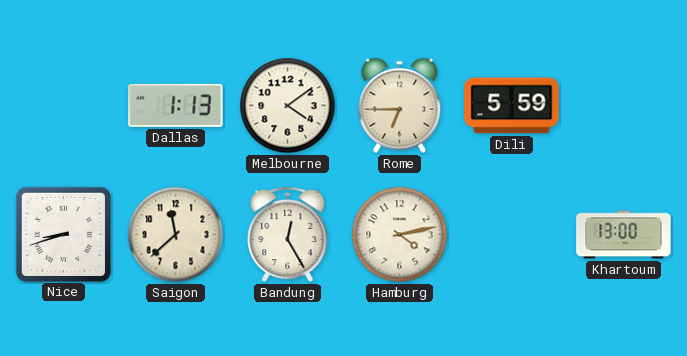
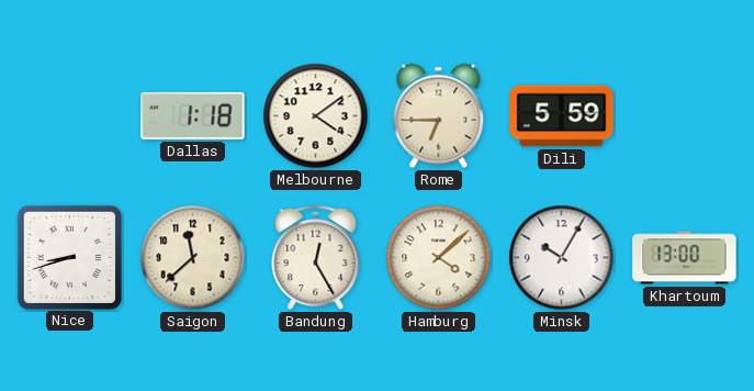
Dallas: 1:13 -> 1:18
Hamburg: 4:13 -> 4:08
Minsk: none -> 10:05
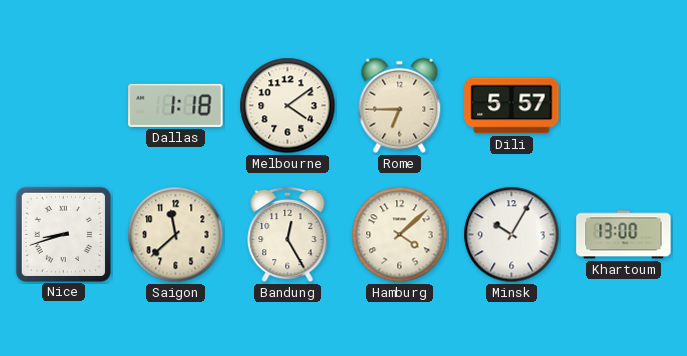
Dili: 5:59 -> 5:57
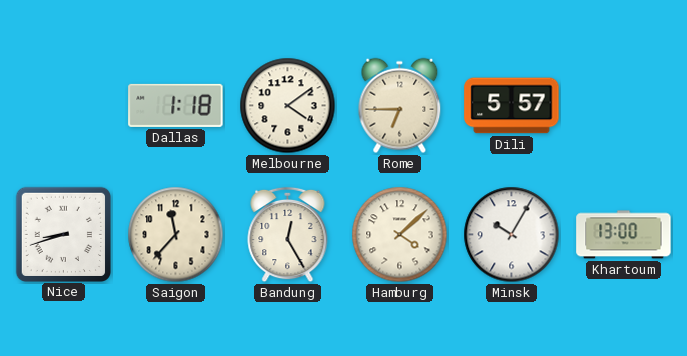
Saigon: 11:38 -> 11:37
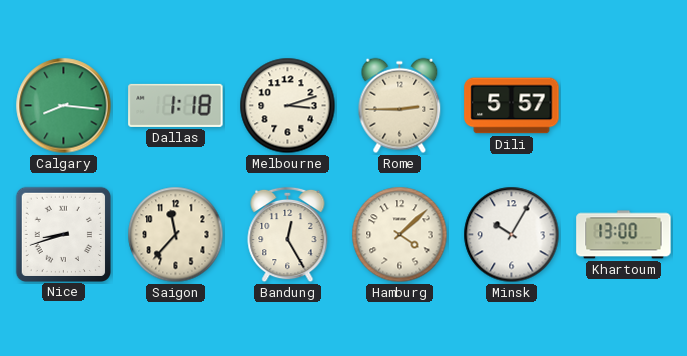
Calgary: none -> 8:16
Melbourne: 4:09 -> 3:12
Rome: 6:45 -> 2:45
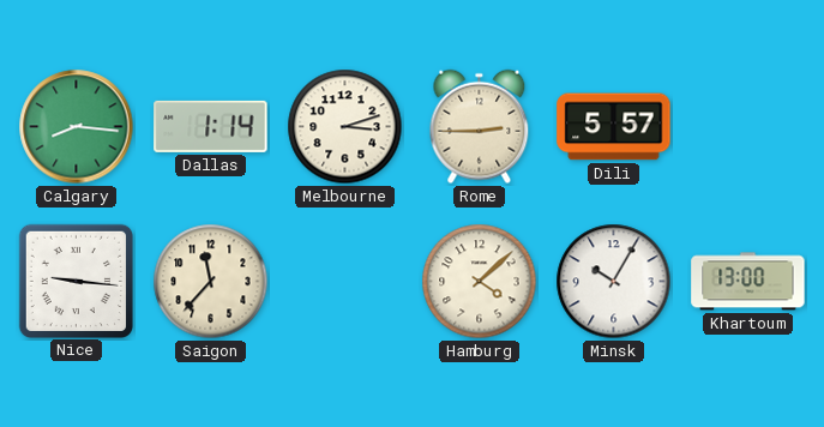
Dallas: 1:18 -> 1:14
Nice: 8:42 -> 9:16
Bandung: 12:25 -> none
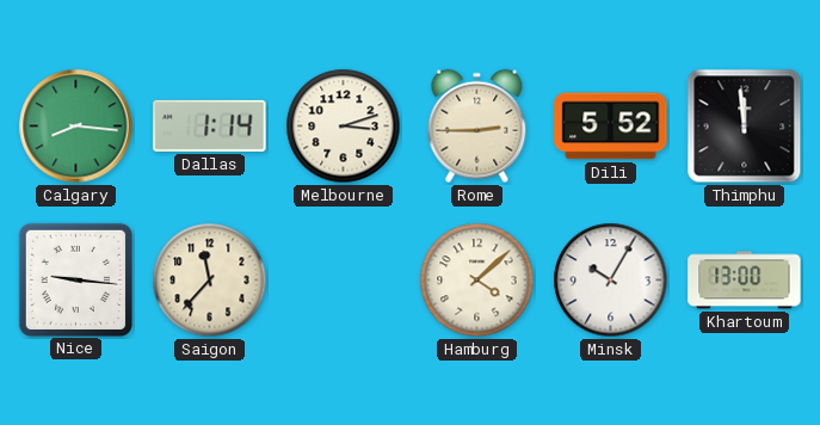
Dili: 5:57 -> 5:52
Thimphu: none -> 11:59
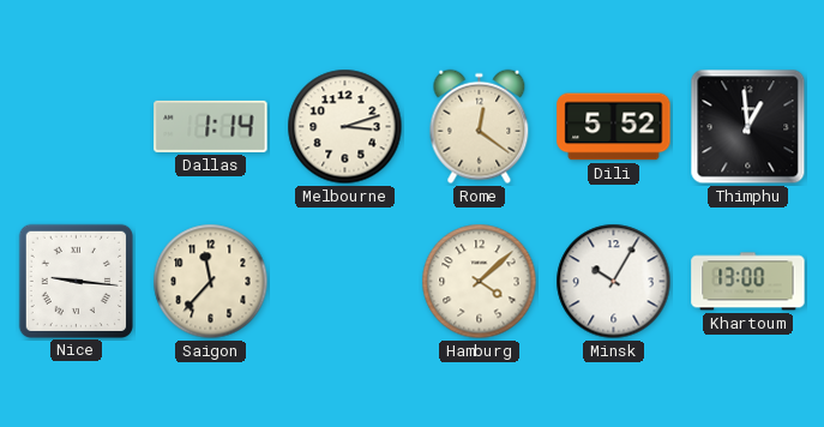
Calgary: 8:16 -> none
Rome: 2:45 -> 12:21
Thimphu: 11:59 -> 12:59
